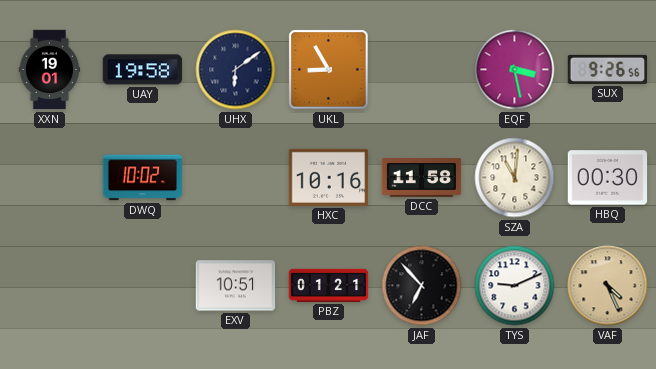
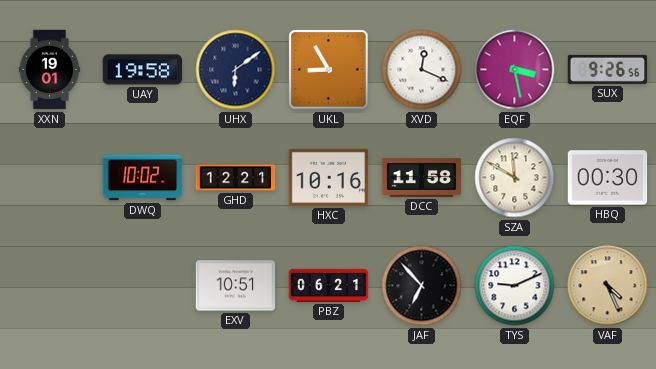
XVD: none -> 12:19
GHD: none -> 12:21
SZA: 11:01 -> 11:50
PBZ: 01:21 -> 06:21
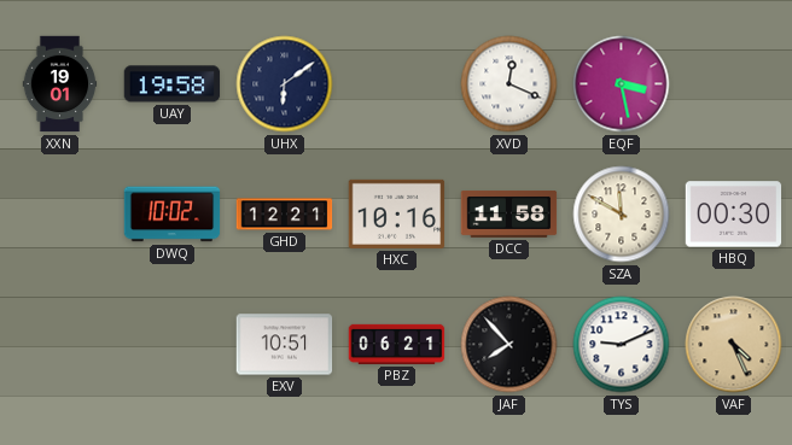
UKL: 8:55 -> none
SUX: 9:26 -> none
JAF: 6:53 -> 7:53
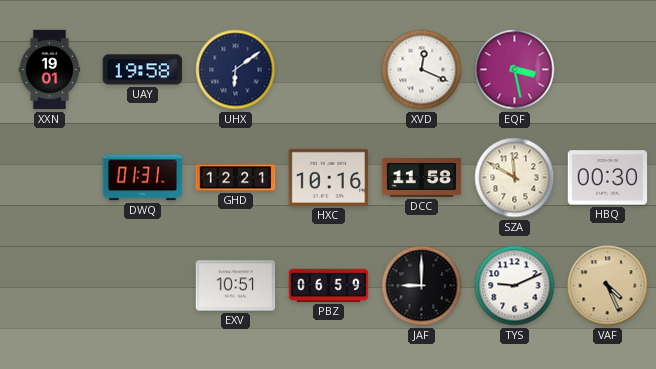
DWQ: 10:02 -> 01:31
PBZ: 06:21 -> 06:59
JAF: 7:53 -> 9:00
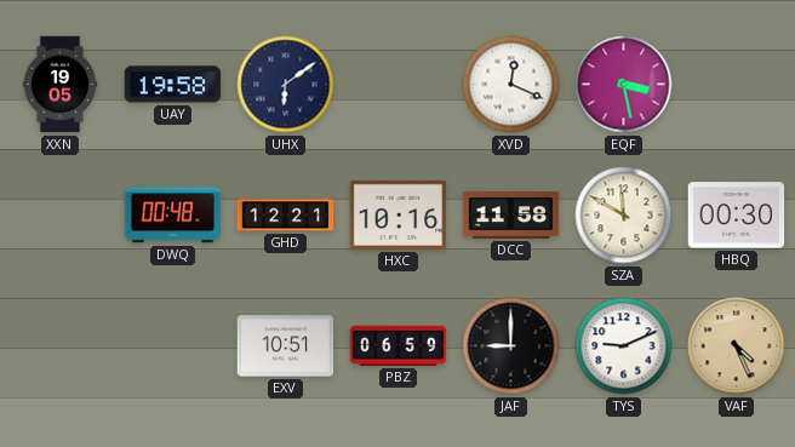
XXN: 19:01 -> 19:05
DWQ: 01:31 -> 00:48
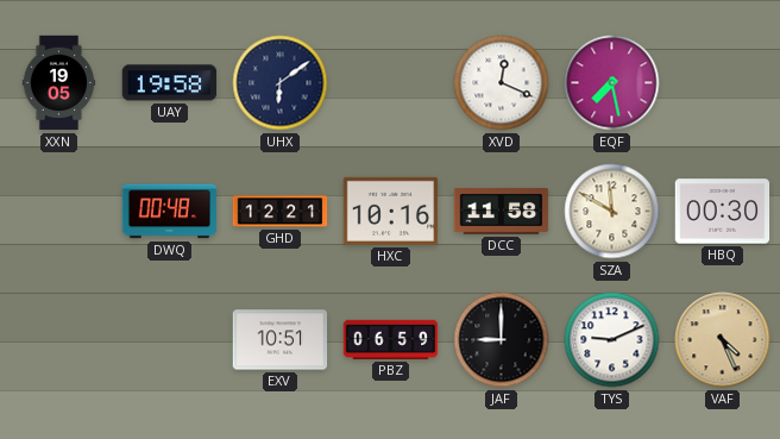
EQF: 3:28 -> 7:28
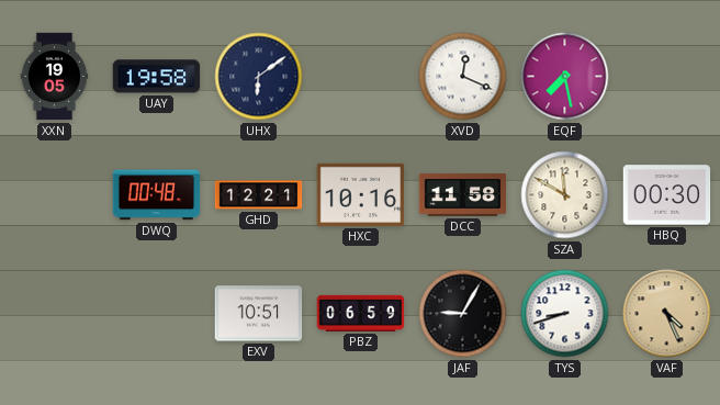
JAF: 9:00 -> 9:05
TYS: 9:11 -> 8:42
